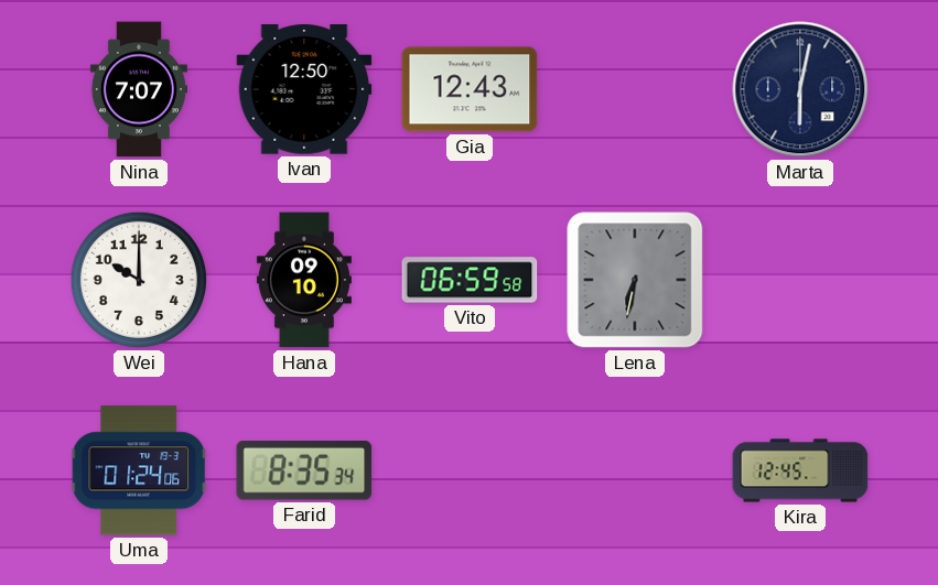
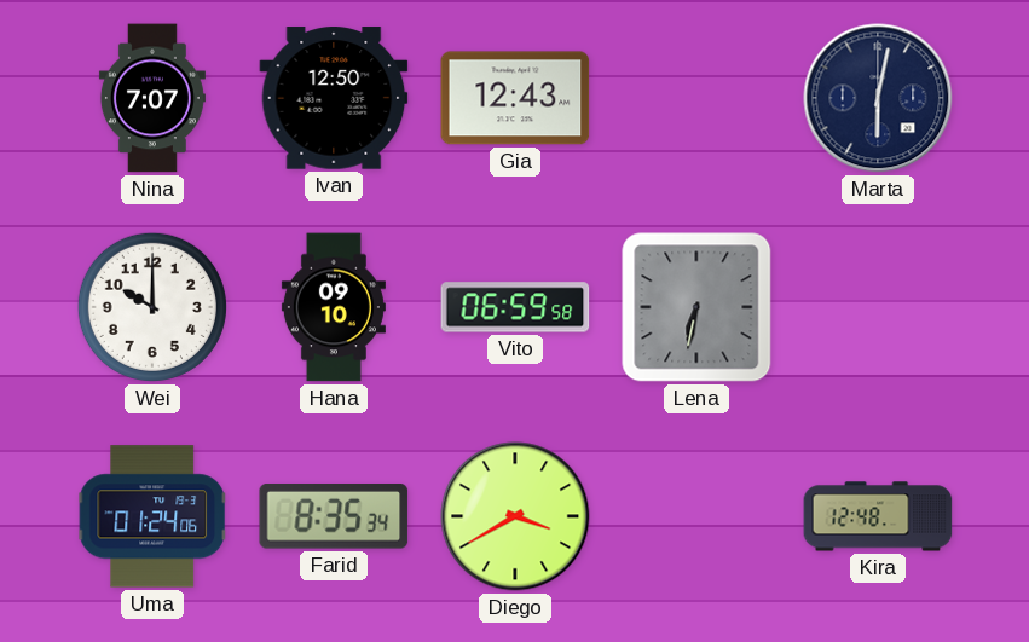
Diego: none -> 3:40
Kira: 12:45 -> 12:48
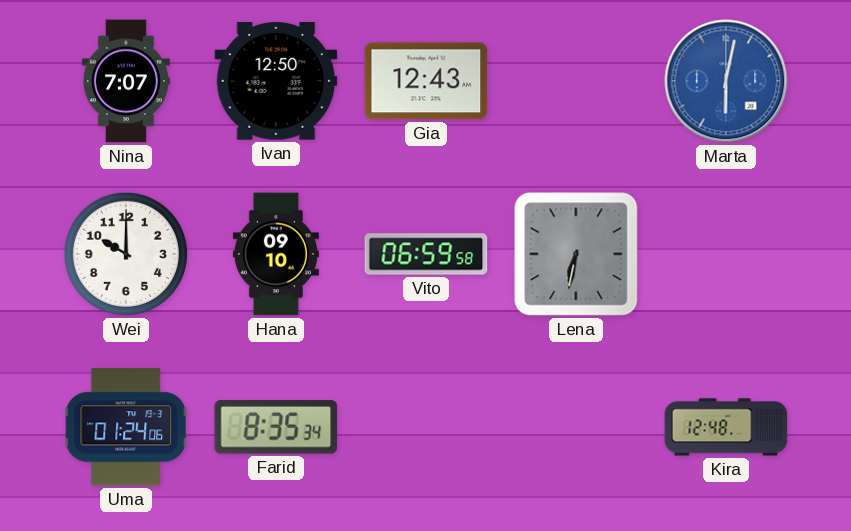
Marta dial: navy -> blue
Diego: 3:40 -> none
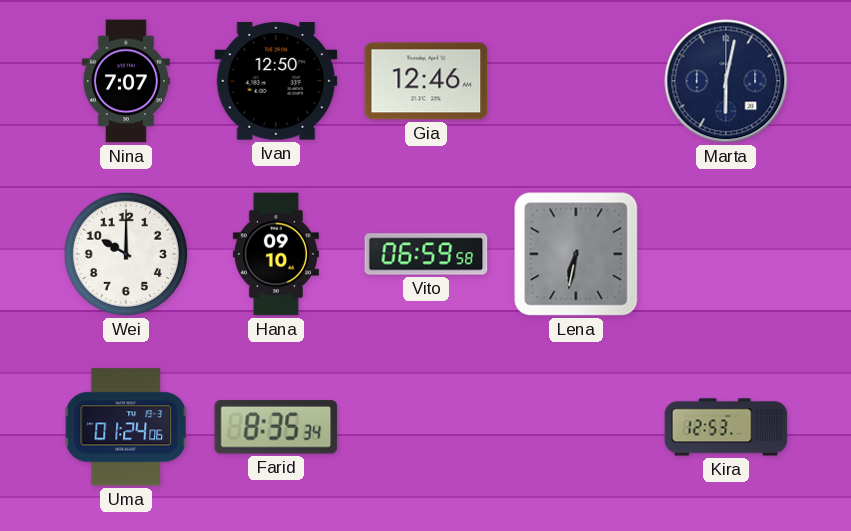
Gia: 12:43 -> 12:46
Marta dial: blue -> navy
Kira: 12:48 -> 12:53
